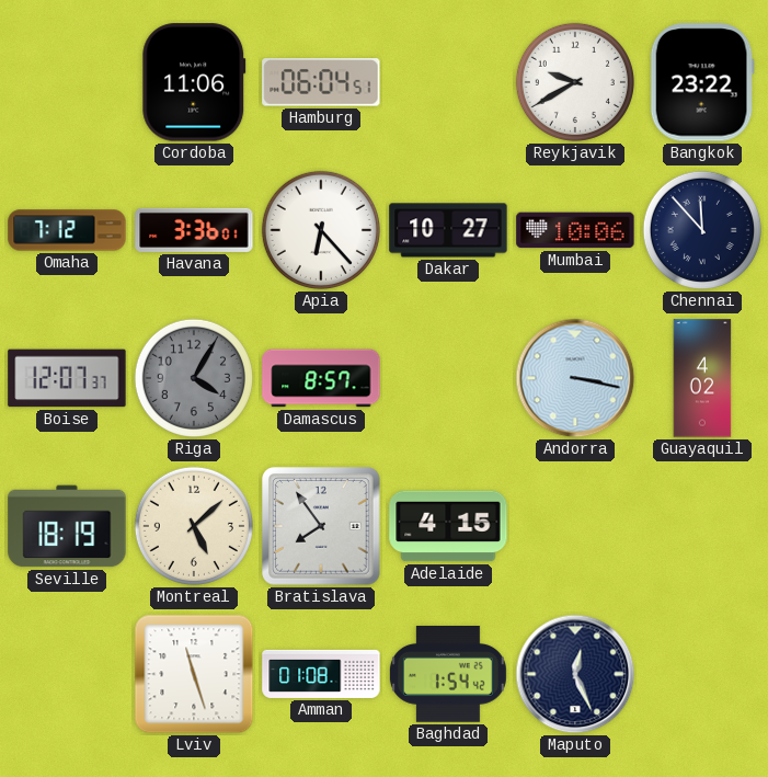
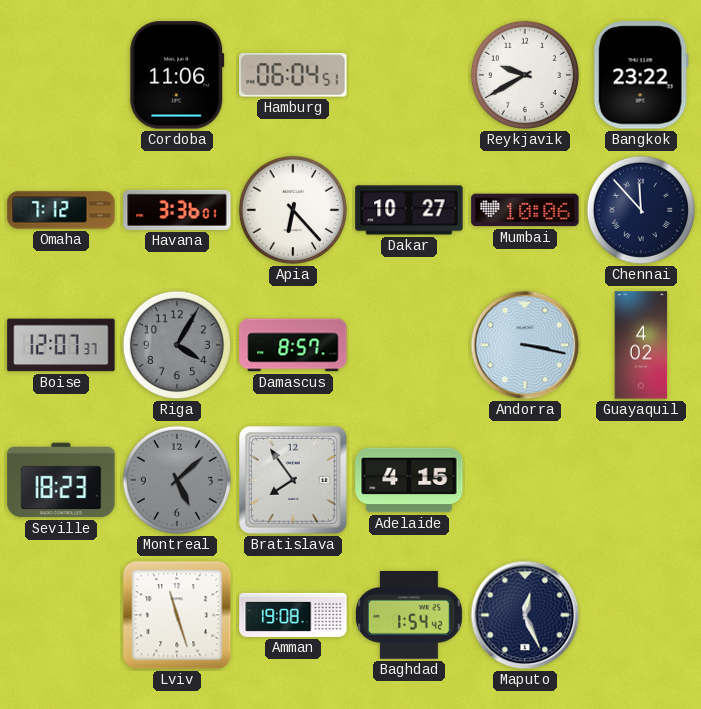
Seville: 18:19 -> 18:23
Montreal dial: cream -> grey
Amman: 01:08 -> 19:08
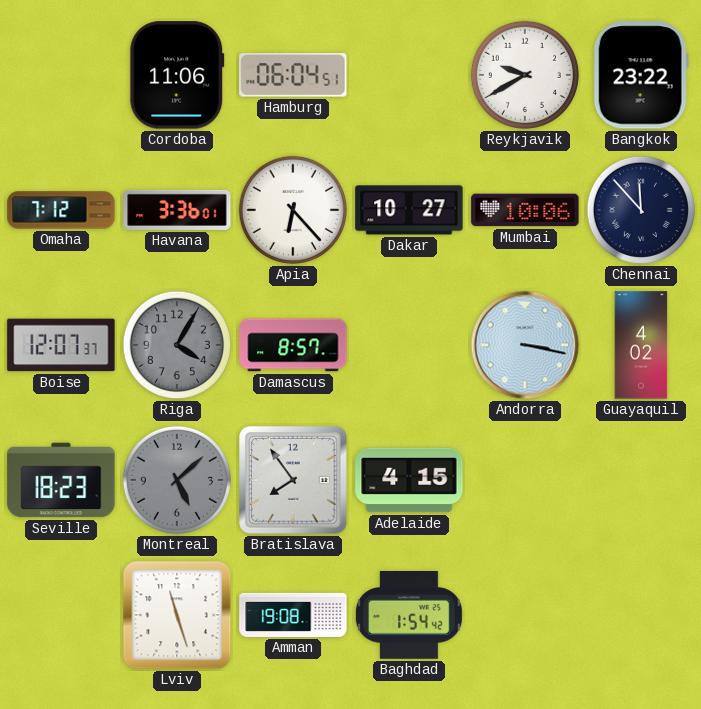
Maputo: 12:26 -> none
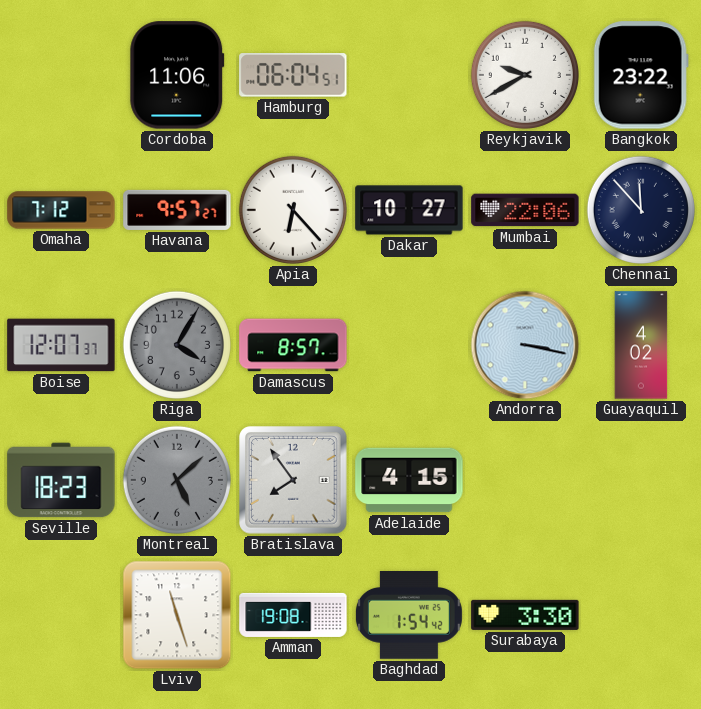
Havana: 3:36 -> 9:57
Mumbai: 10:06 -> 22:06
Surabaya: none -> 3:30
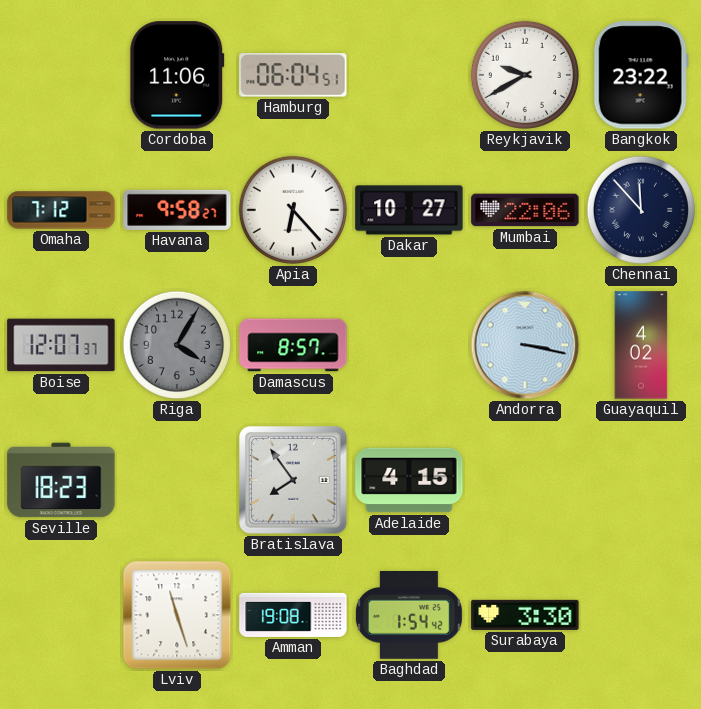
Havana: 9:57 -> 9:58
Montreal: 5:08 -> none
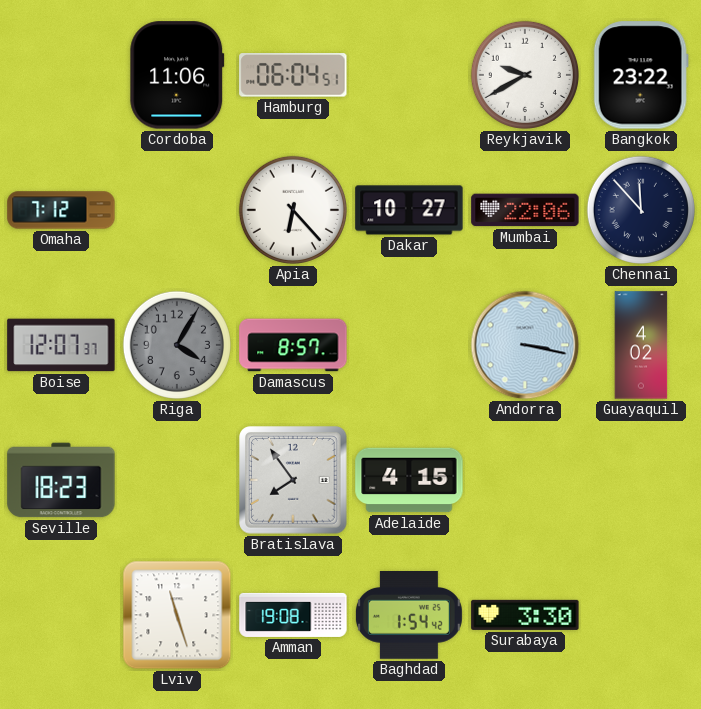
Havana: 9:58 -> none
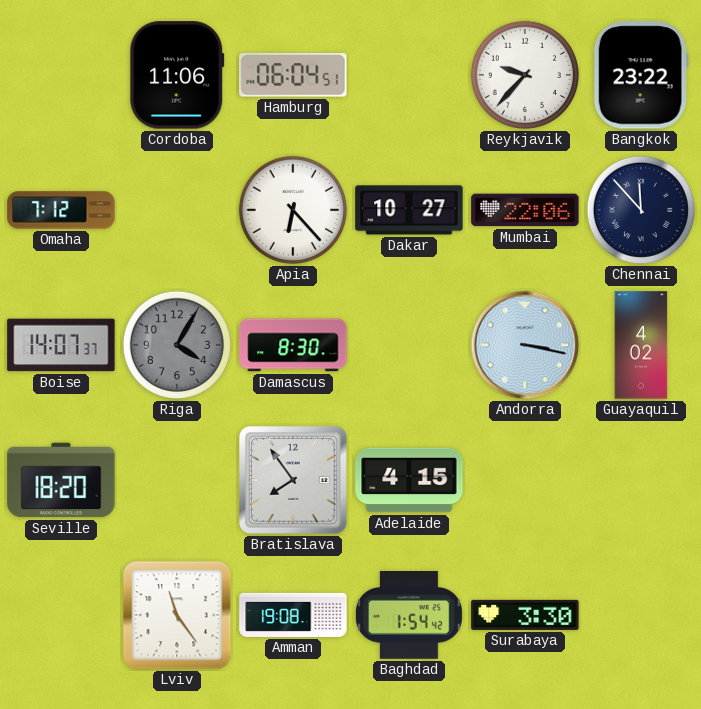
Reykjavik: 9:40 -> 9:37
Boise: 12:07 -> 14:07
Damascus: 8:57 -> 8:30
Seville: 18:23 -> 18:20
Lviv: 11:27 -> 11:24
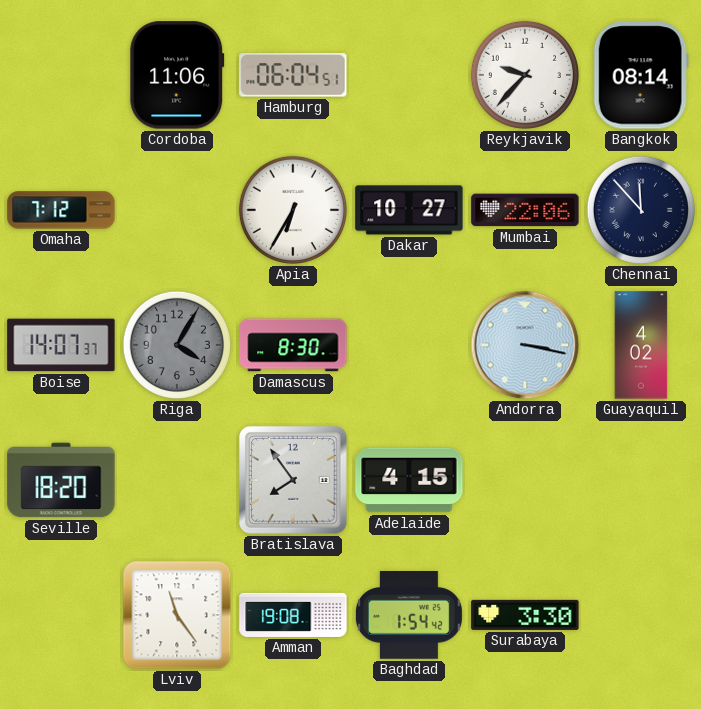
Bangkok: 23:22 -> 08:14
Apia: 6:23 -> 6:35
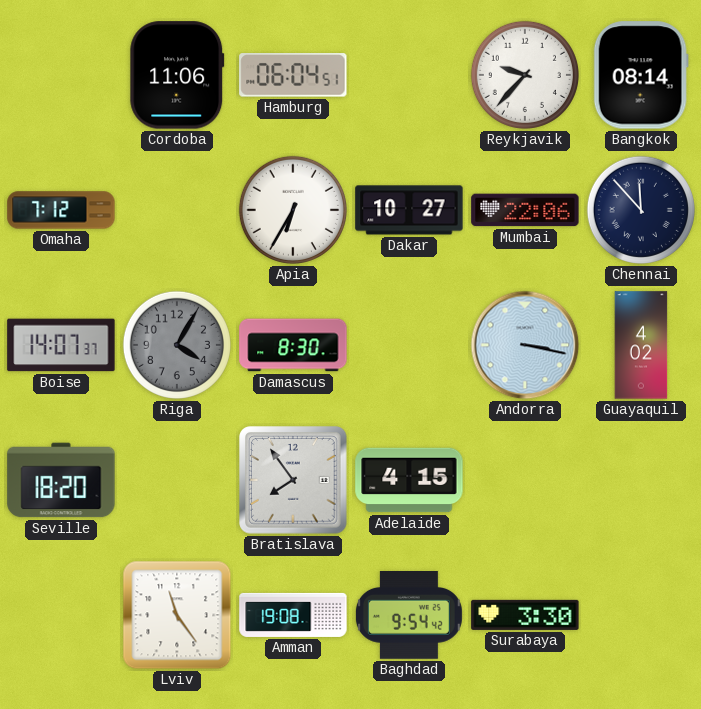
Baghdad: 1:54 -> 9:54
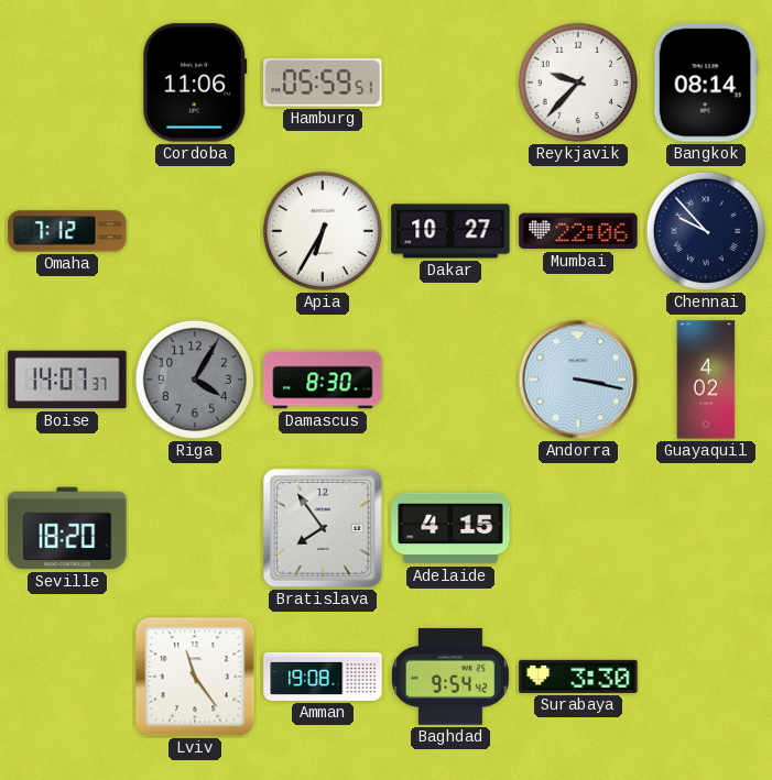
Hamburg: 06:04 -> 05:59
Chennai: 11:53 -> 9:53
